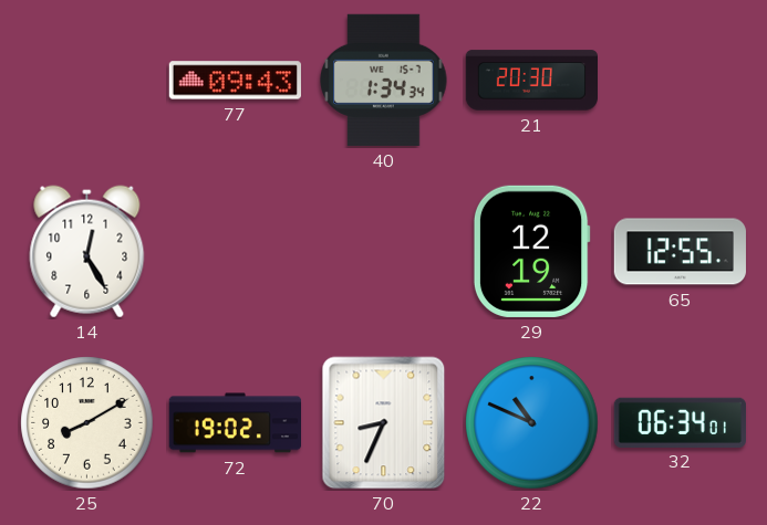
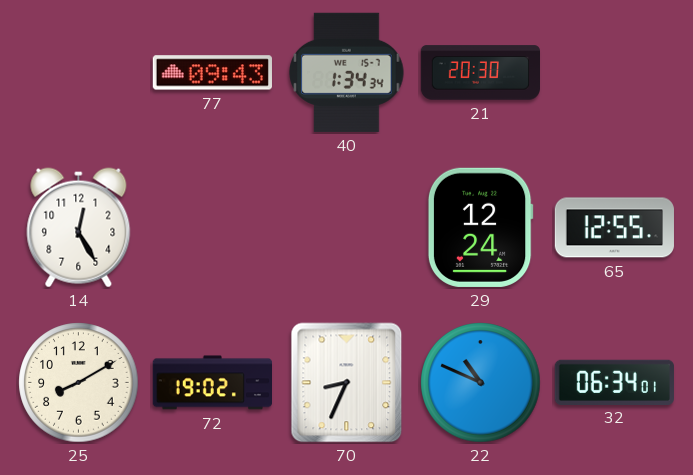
29: 12:19 -> 12:24
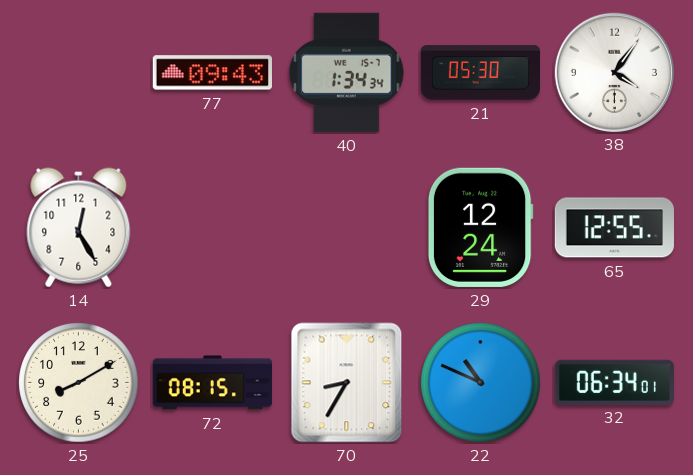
21: 20:30 -> 05:30
38: none -> 4:06
72: 19:02 -> 08:15
70: 8:34 -> 8:35
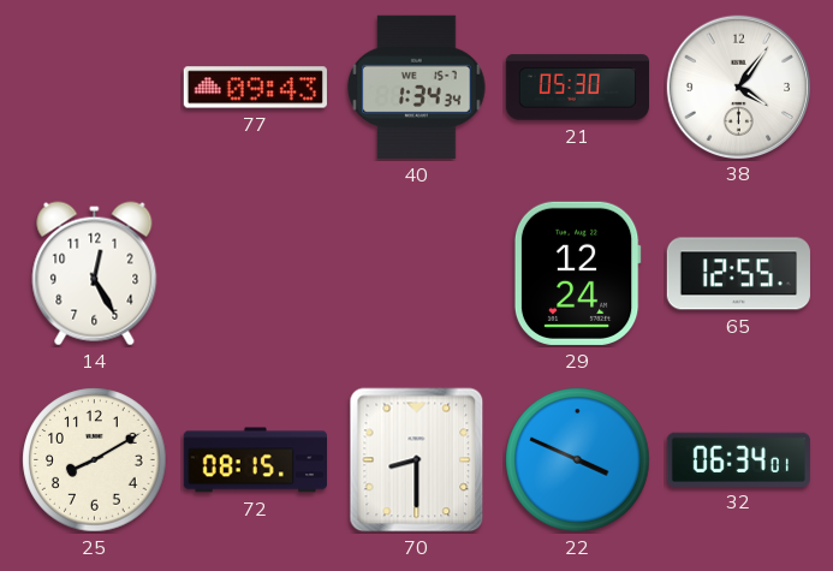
70: 8:35 -> 8:30
22: 10:49 -> 3:49
